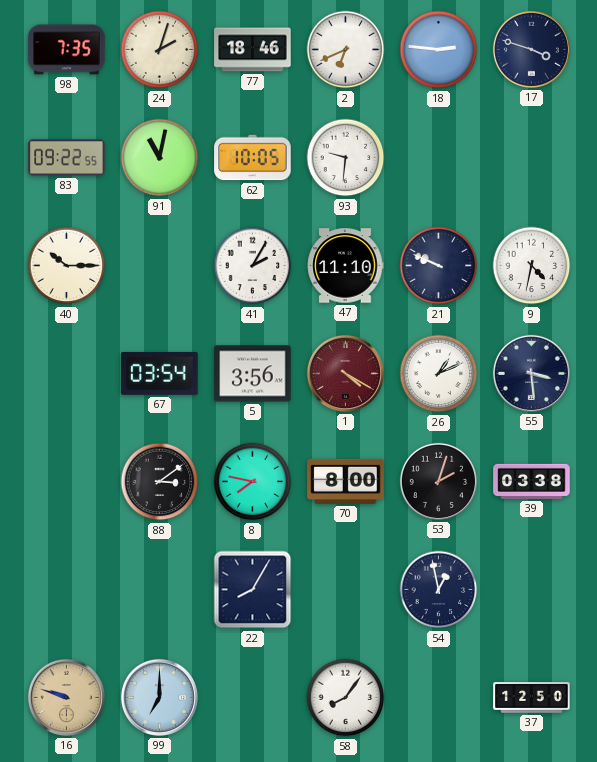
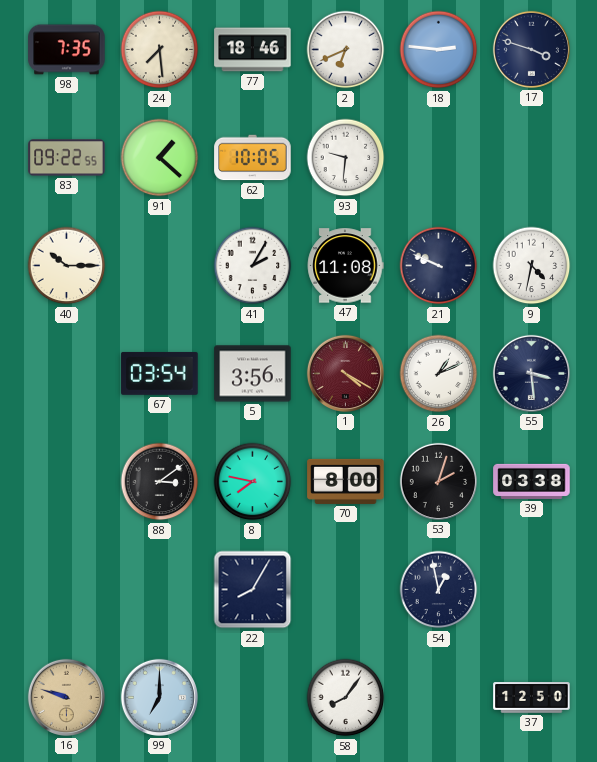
24: 2:03 -> 7:29
91: 11:02 -> 1:22
47: 11:10 -> 11:08
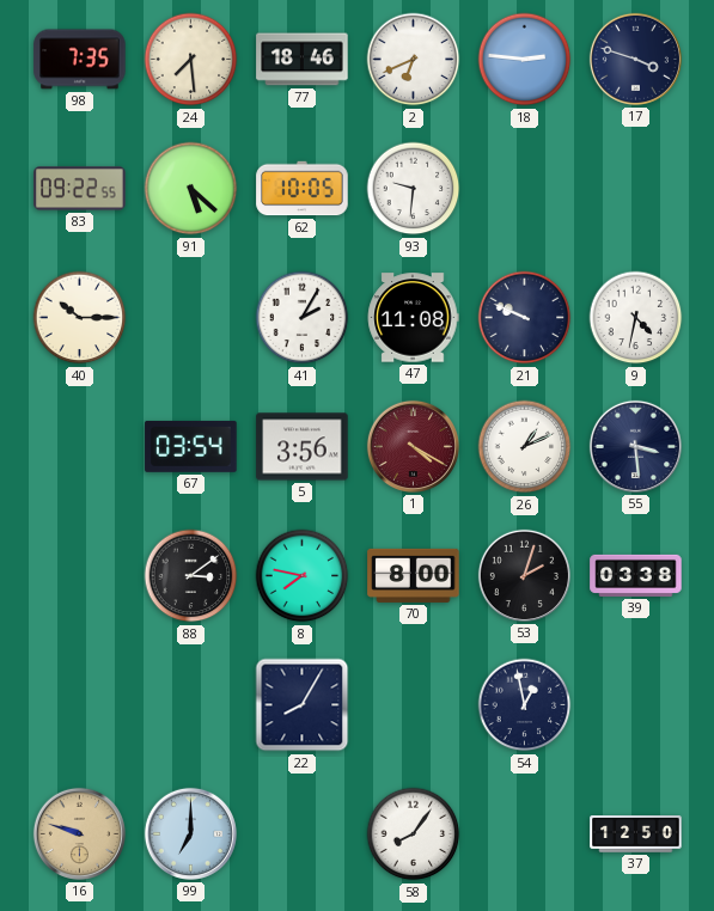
91: 1:22 -> 5:22
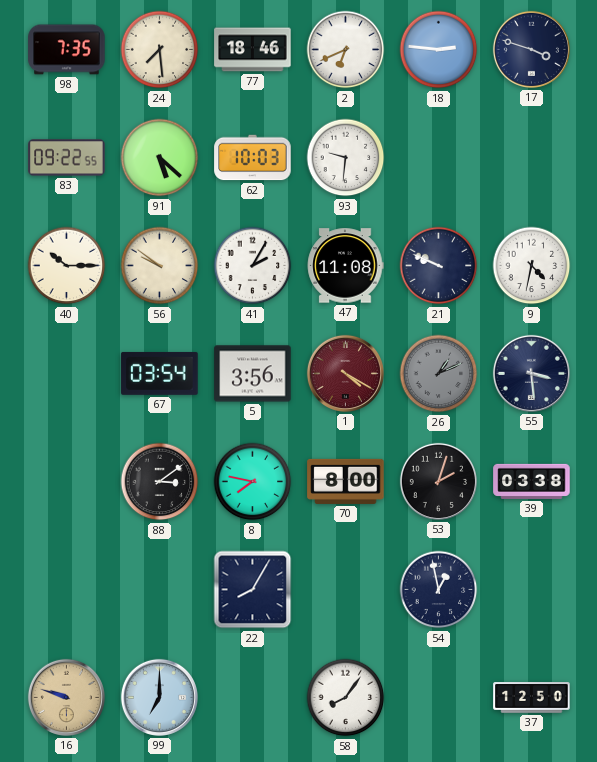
62: 10:05 -> 10:03
56: none -> 9:51
26 dial: white -> grey
